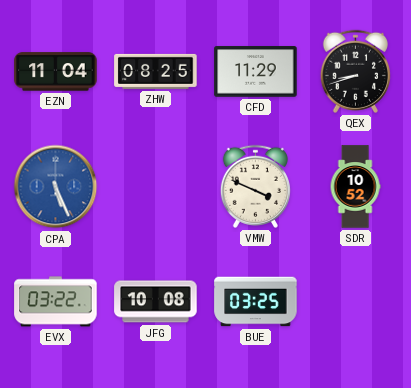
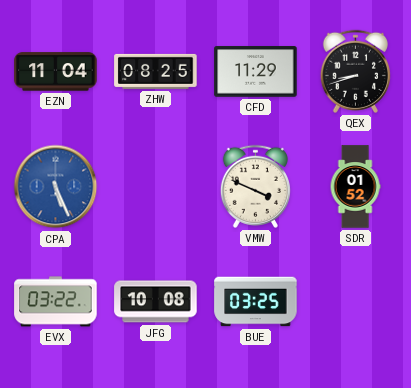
SDR: 10:52 -> 01:52
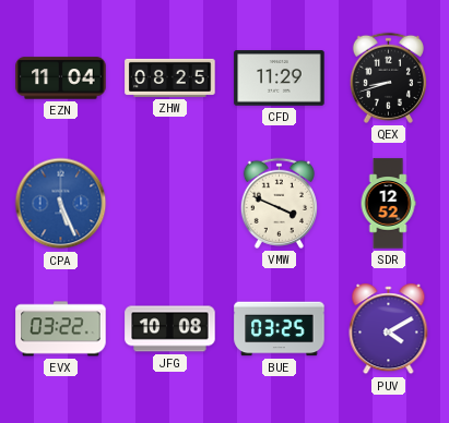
SDR: 01:52 -> 12:52
PUV: none -> 4:10
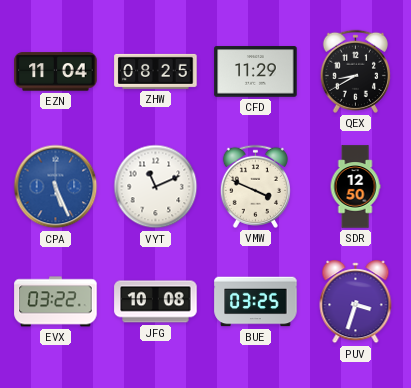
QEX: 8:42 -> 8:40
VYT: none -> 11:11
SDR: 12:52 -> 12:50
PUV: 4:10 -> 3:33
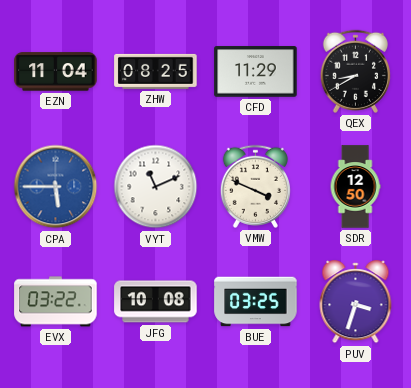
CPA: 5:26 -> 5:45
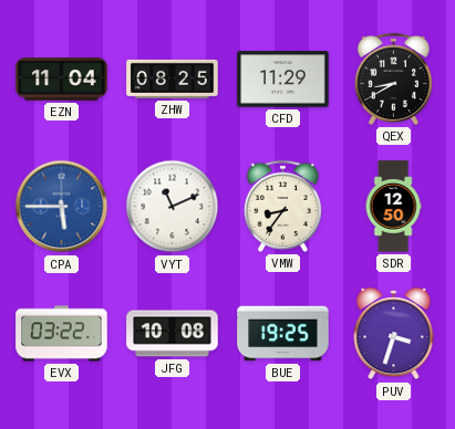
VMW: 3:49 -> 8:36
BUE: 03:25 -> 19:25
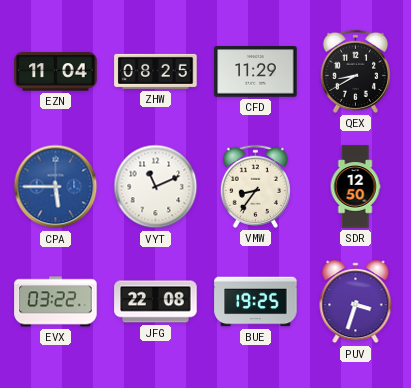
JFG: 10:08 -> 22:08
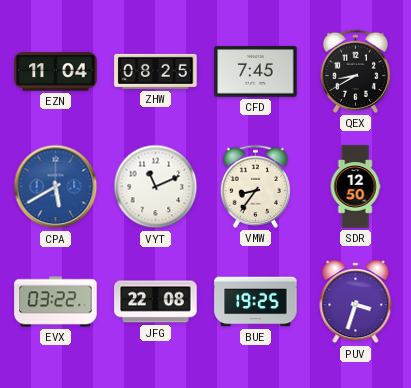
CFD: 11:29 -> 7:45
CPA: 5:45 -> 5:40
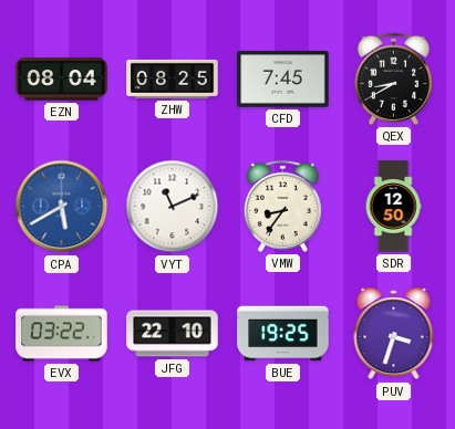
EZN: 11:04 -> 08:04
JFG: 22:08 -> 22:10
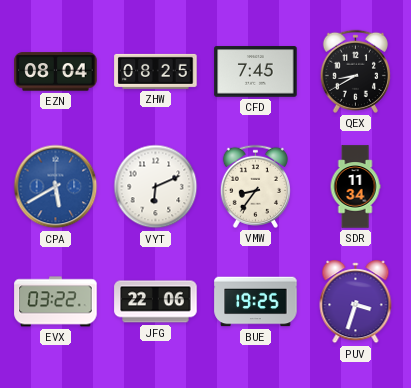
VYT: 11:11 -> 6:11
SDR: 12:50 -> 11:34
JFG: 22:10 -> 22:06
